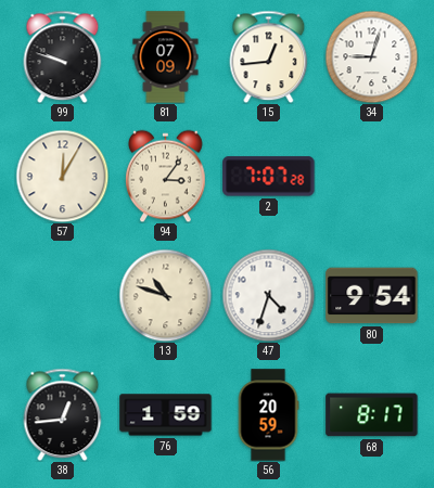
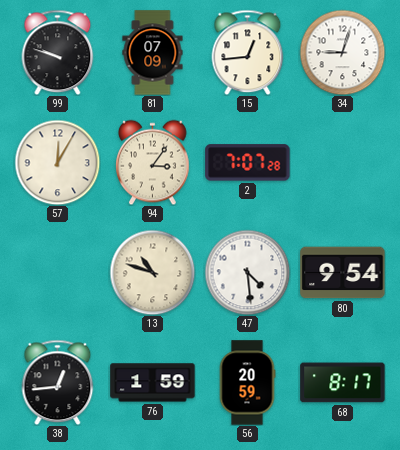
47: 4:33 -> 4:29
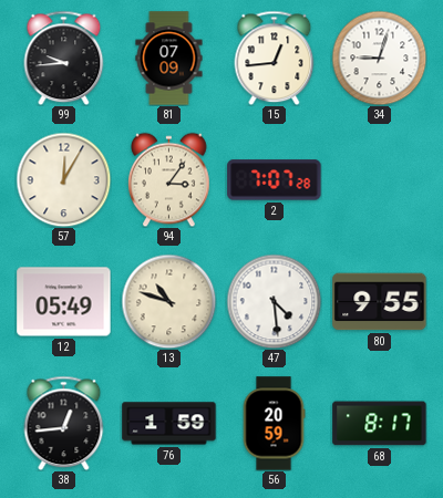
99: 9:48 -> 9:44
12: none -> 05:49
80: 9:54 -> 9:55
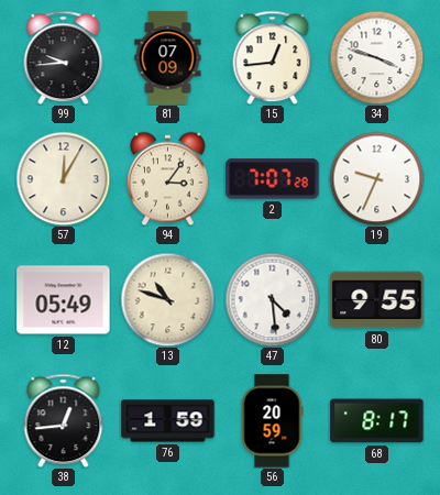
34: 9:03 -> 3:48
19: none -> 9:34
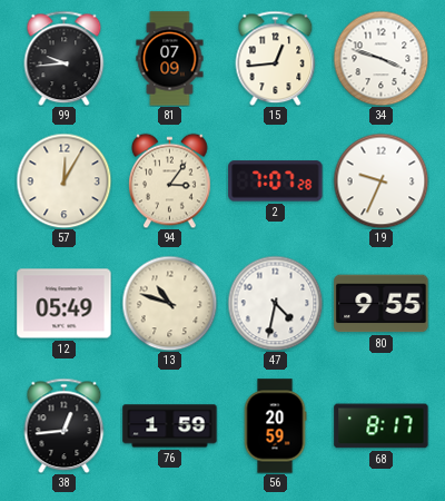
47: 4:29 -> 4:32
